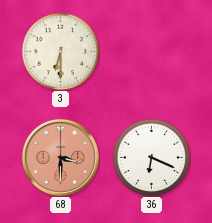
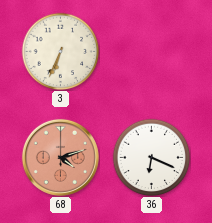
3: 6:30 -> 6:34
68: 3:30 -> 4:12
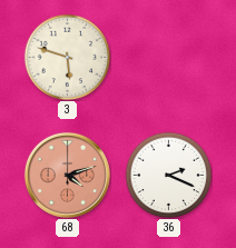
3: 6:34 -> 5:48
36: 6:19 -> 2:19
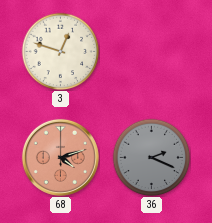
3: 5:48 -> 12:48
36 dial: white -> grey
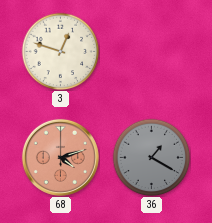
36: 2:19 -> 1:20
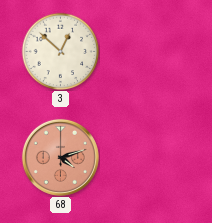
3: 12:48 -> 12:52
36: 1:20 -> none
